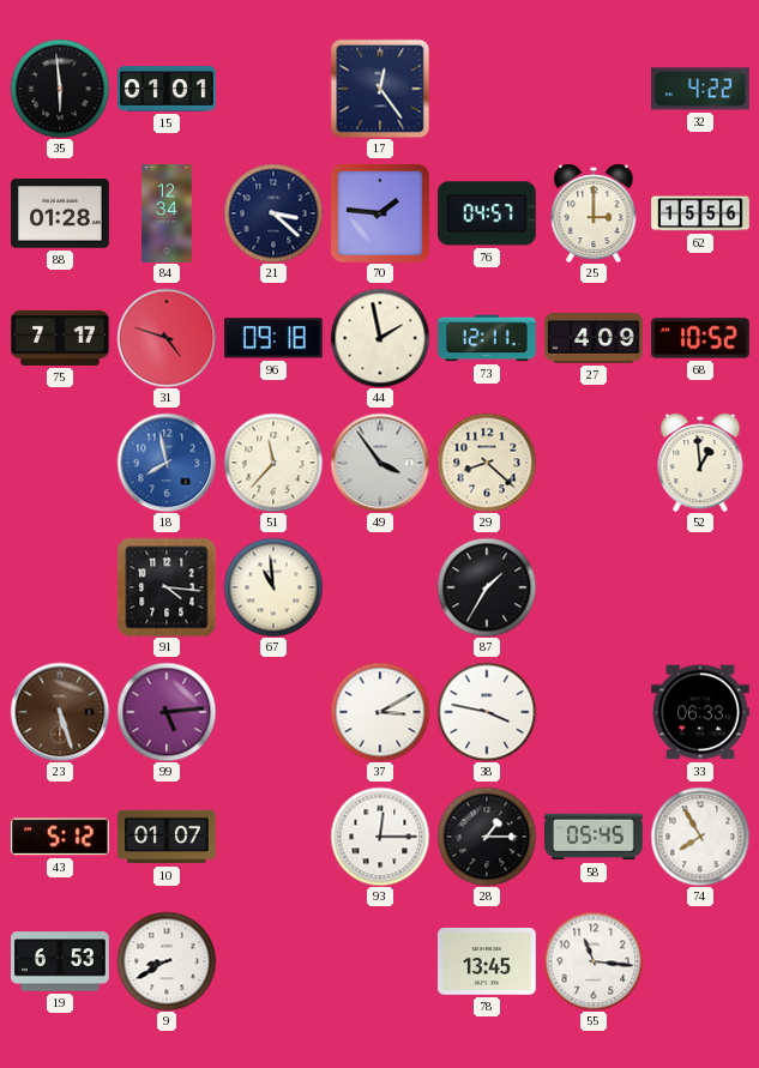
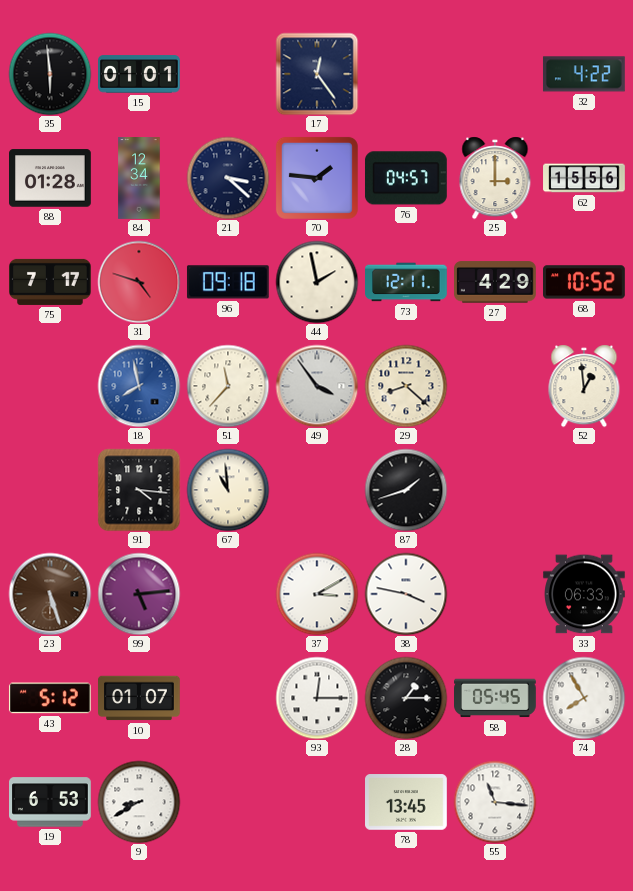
27: 4:09 -> 4:29
87: 1:35 -> 1:42
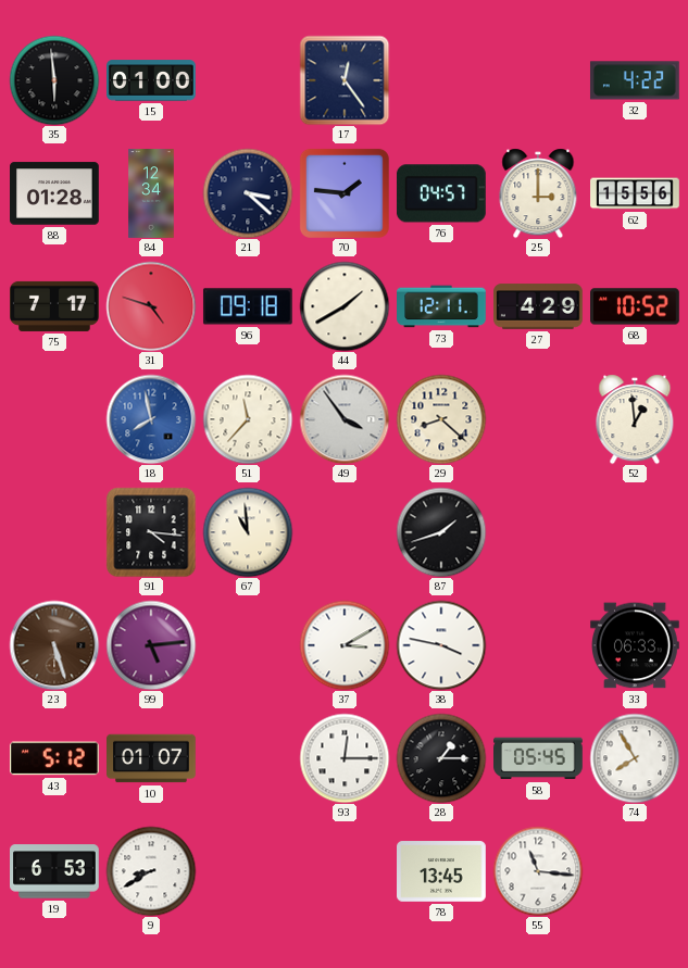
15: 01:01 -> 01:00
44: 1:58 -> 1:40
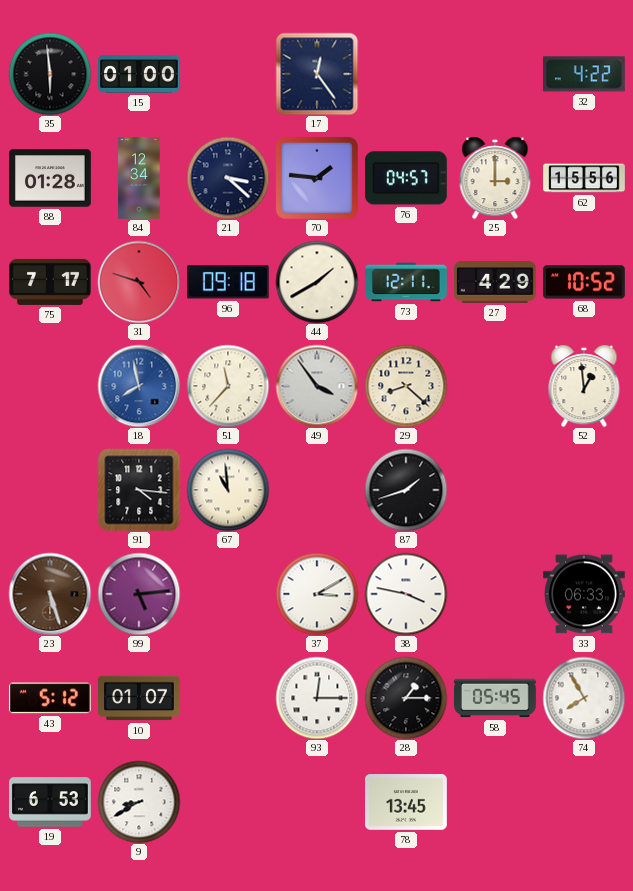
55: 11:16 -> none
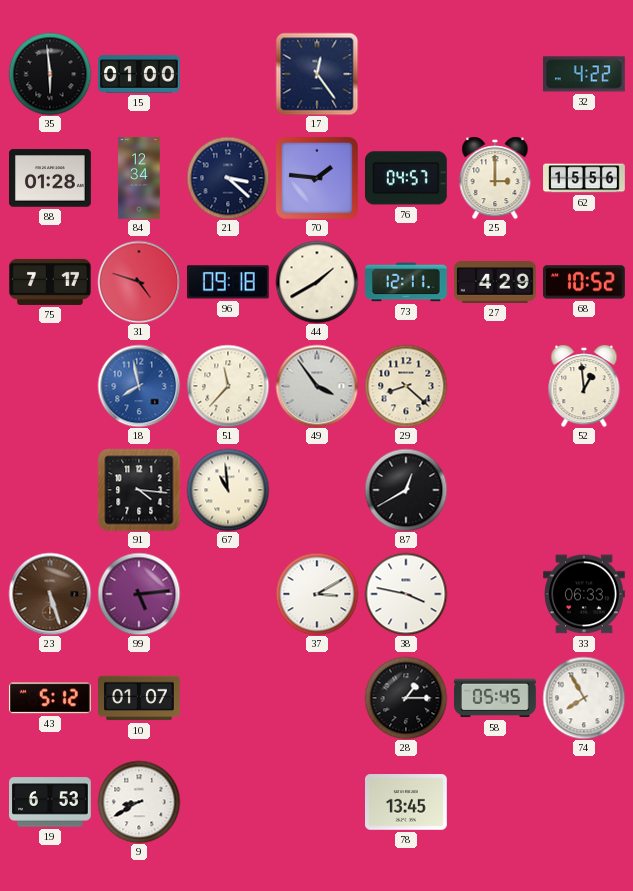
87: 1:42 -> 12:40
93: 12:15 -> none
